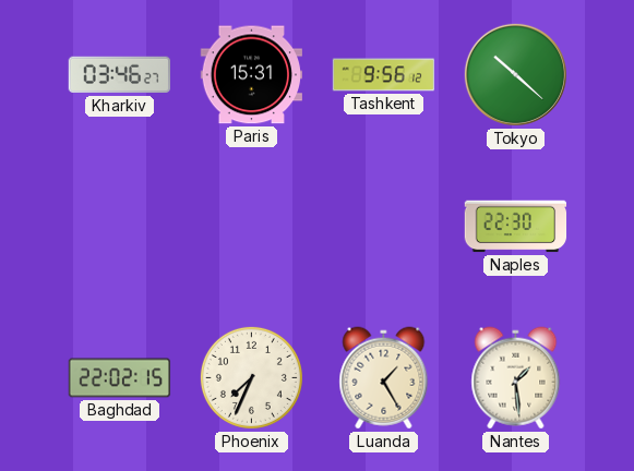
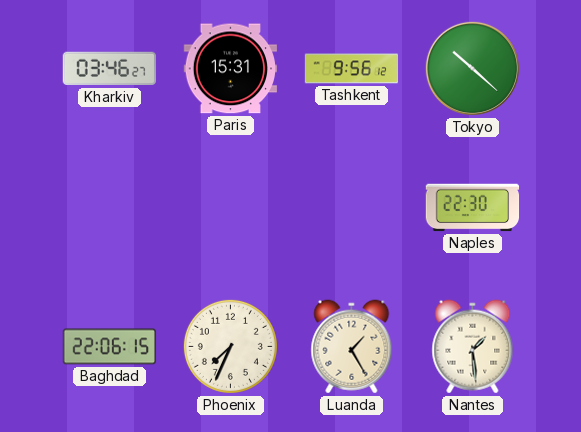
Baghdad: 22:02 -> 22:06
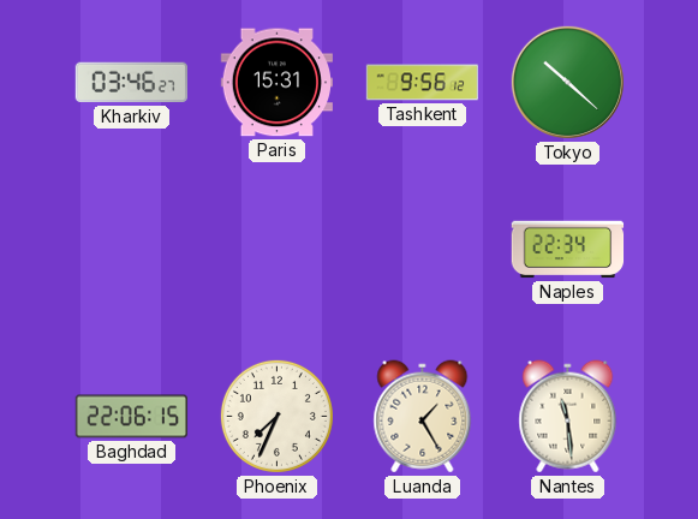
Naples: 22:30 -> 22:34
Nantes: 1:29 -> 11:29
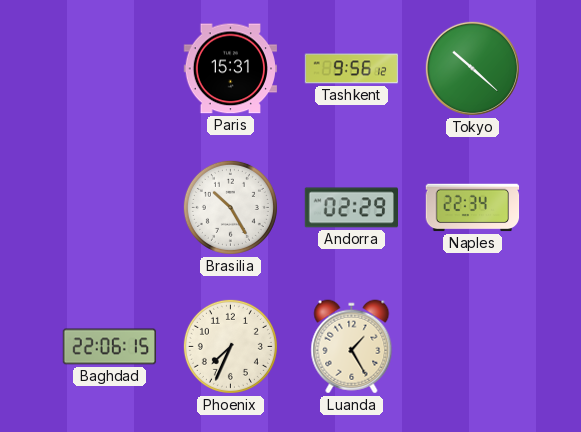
Kharkiv: 03:46 -> none
Brasilia: none -> 10:25
Andorra: none -> 02:29
Nantes: 11:29 -> none
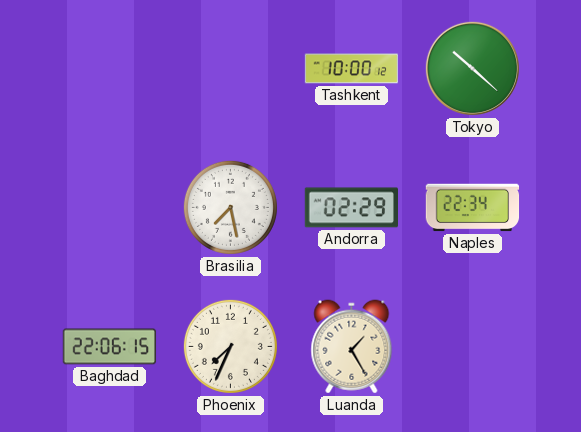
Paris: 15:31 -> none
Tashkent: 9:56 -> 10:00
Brasilia: 10:25 -> 7:28
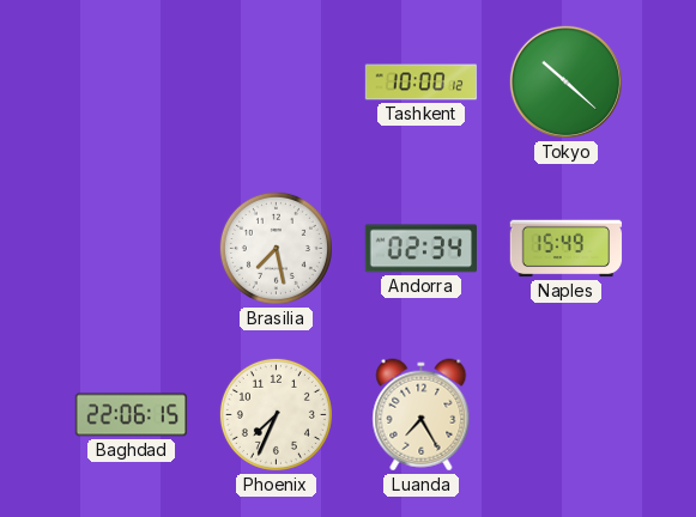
Andorra: 02:29 -> 02:34
Naples: 22:34 -> 15:49
Luanda: 1:25 -> 7:25
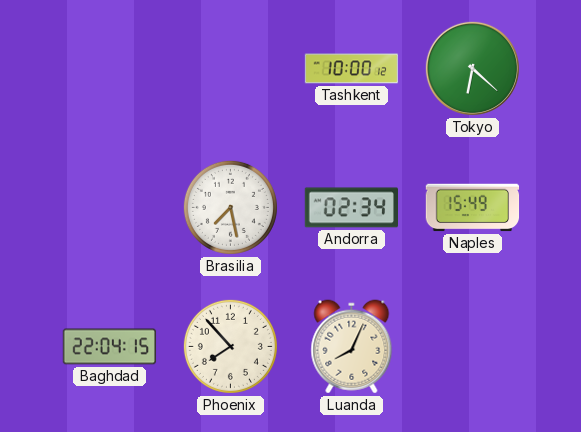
Tokyo: 10:22 -> 6:22
Baghdad: 22:06 -> 22:04
Phoenix: 7:34 -> 7:53
Luanda: 7:25 -> 8:04
